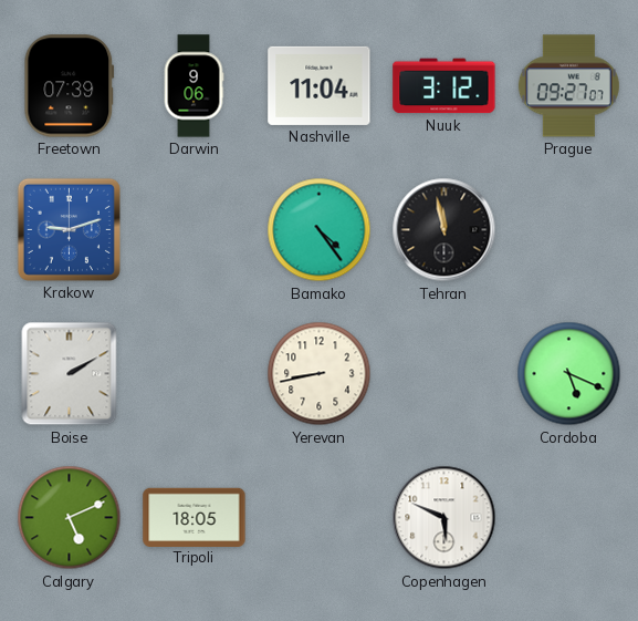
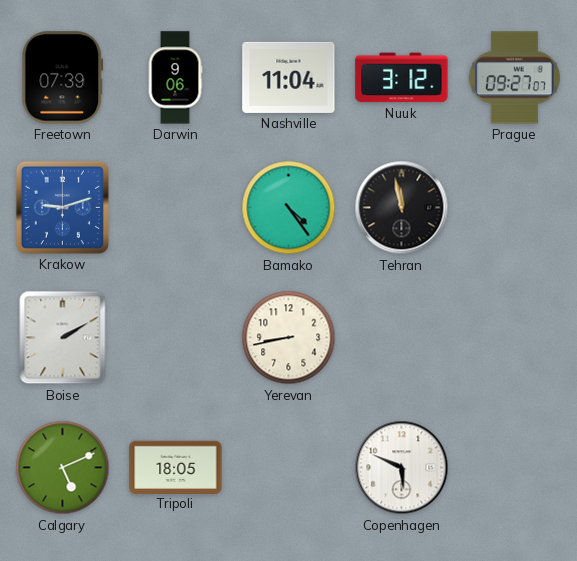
Cordoba: 5:19 -> none
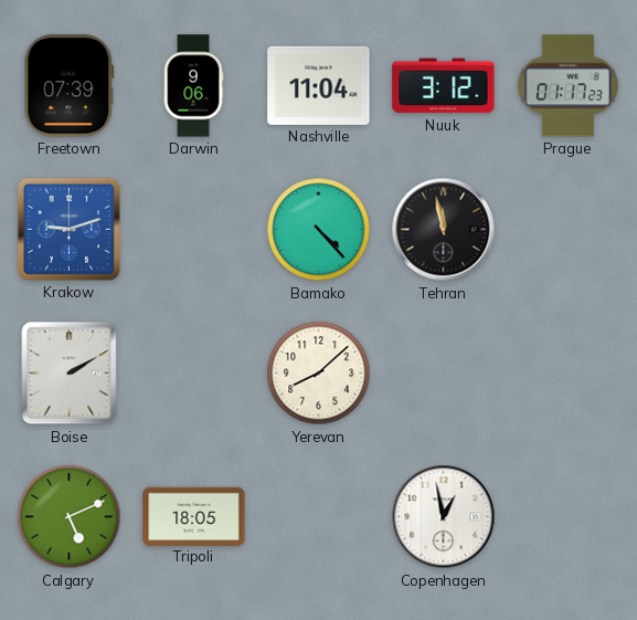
Prague: 09:27 -> 01:17
Bamako: 4:24 -> 4:23
Yerevan: 8:43 -> 8:08
Copenhagen: 5:49 -> 12:58
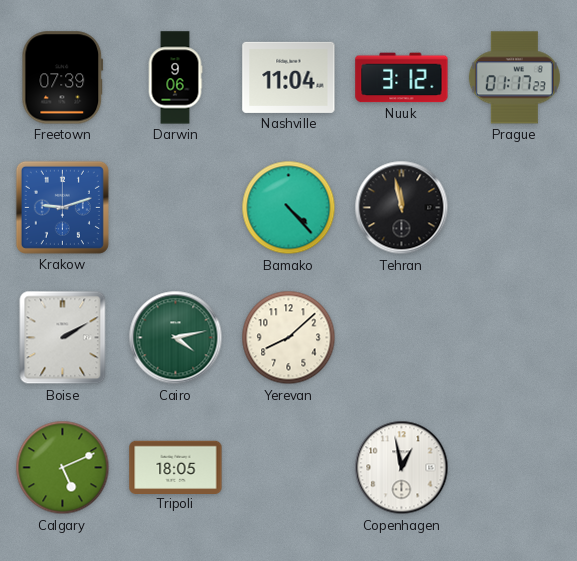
Cairo: none -> 4:13
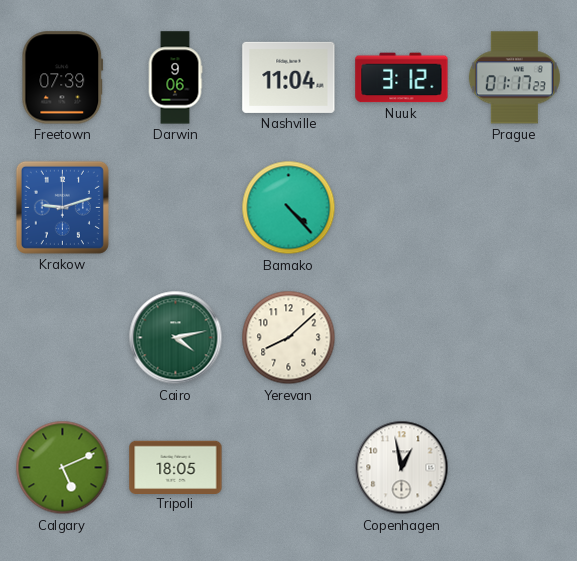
Tehran: 11:58 -> none
Boise: 2:10 -> none
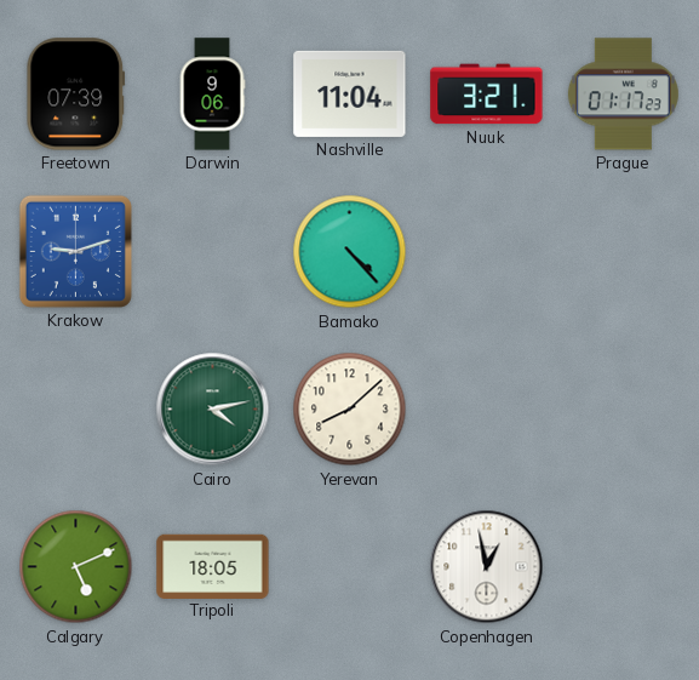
Nuuk: 3:12 -> 3:21
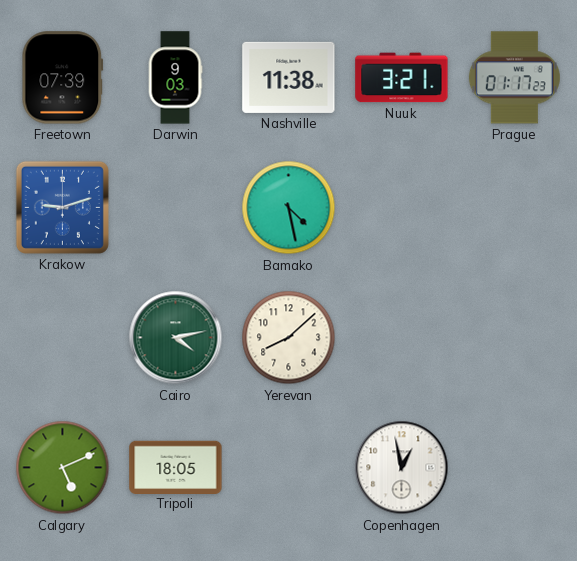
Darwin: 9:06 -> 9:03
Nashville: 11:04 -> 11:38
Bamako: 4:23 -> 4:28
